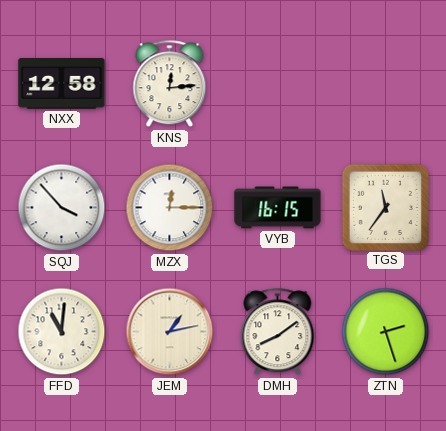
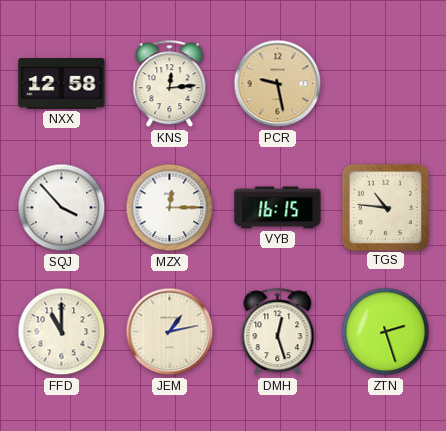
PCR: none -> 9:28
TGS: 11:36 -> 10:46
FFD: 11:01 -> 11:00
DMH: 8:09 -> 12:27
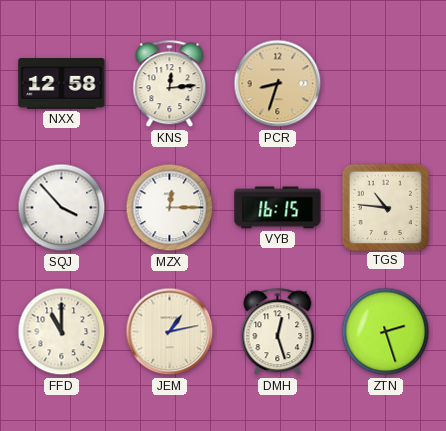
PCR: 9:28 -> 8:33
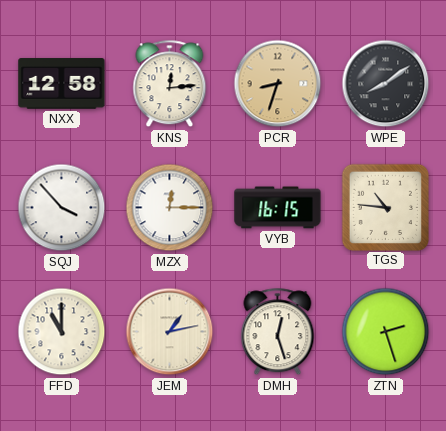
WPE: none -> 8:09
